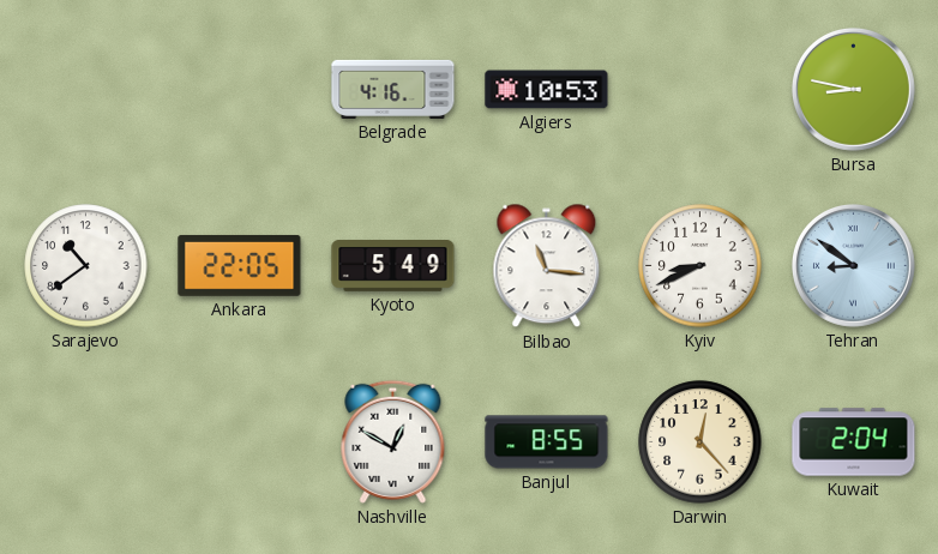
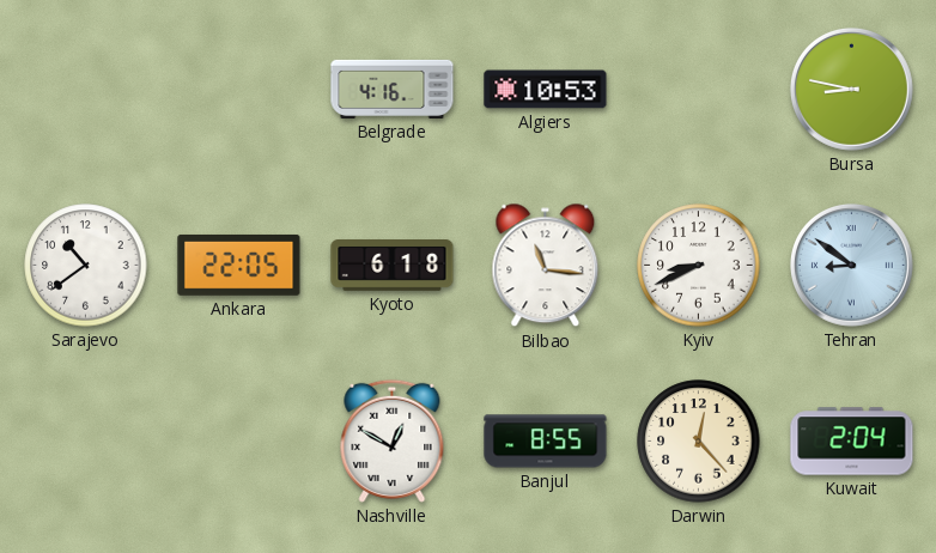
Kyoto: 5:49 -> 6:18
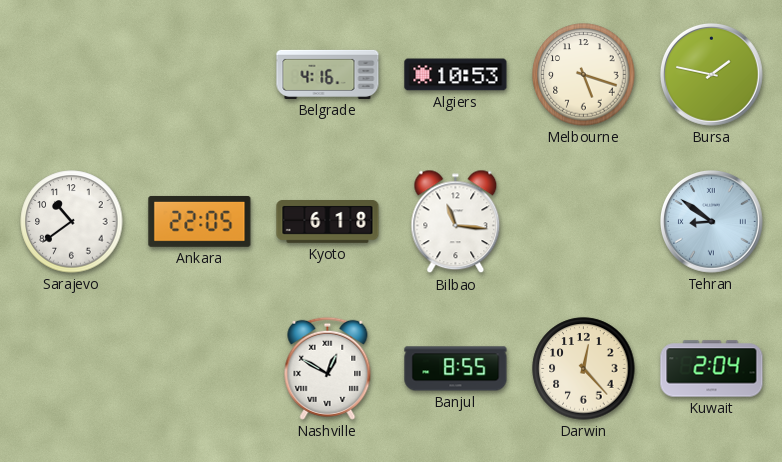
Melbourne: none -> 5:18
Bursa: 8:47 -> 1:47
Kyiv: 8:41 -> none
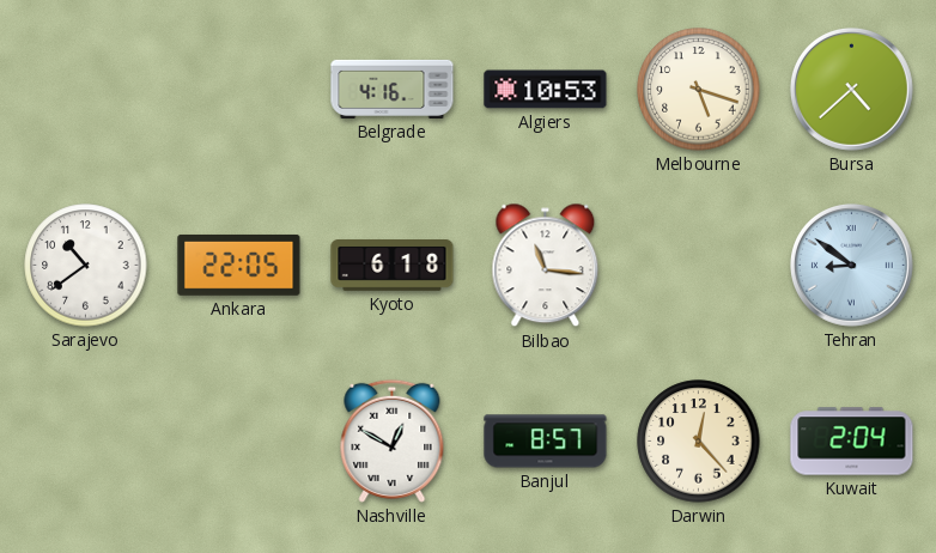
Bursa: 1:47 -> 4:38
Banjul: 8:55 -> 8:57
